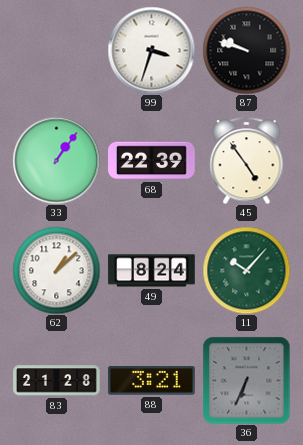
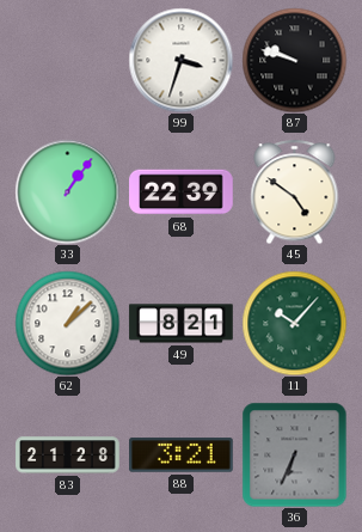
45: 4:54 -> 4:51
49: 8:24 -> 8:21
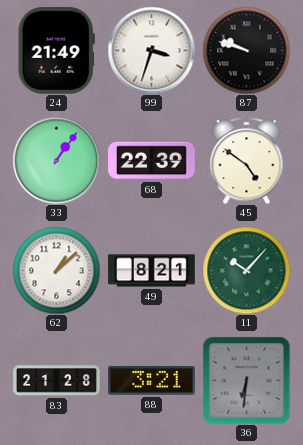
24: none -> 21:49
36: 6:34 -> 6:31
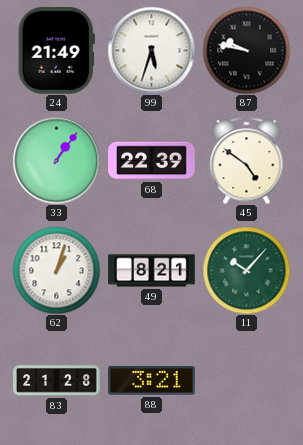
99: 3:33 -> 5:33
87: 9:48 -> 9:47
62: 1:08 -> 1:03
36: 6:31 -> none
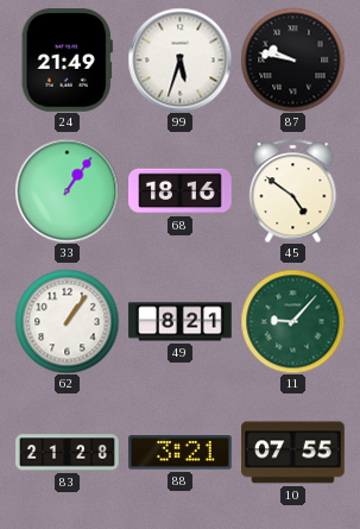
68: 22:39 -> 18:16
62: 1:03 -> 1:06
11: 10:07 -> 9:07
10: none -> 07:55
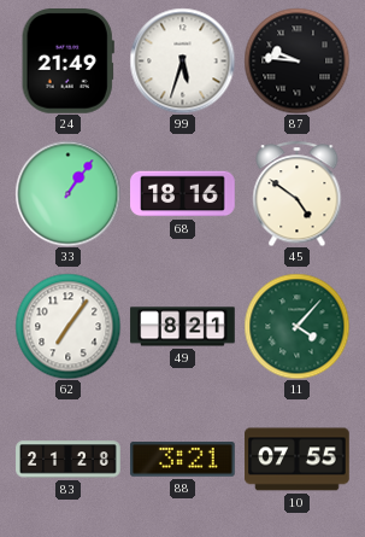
87: 9:47 -> 9:46
62: 1:06 -> 7:06
11: 9:07 -> 4:07
